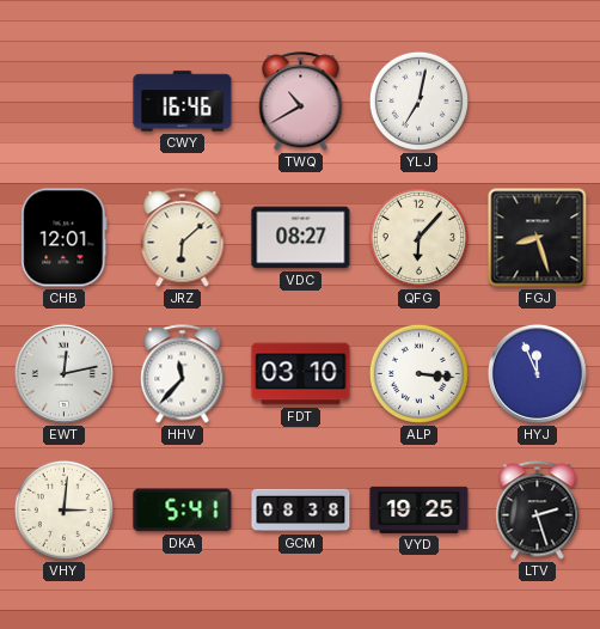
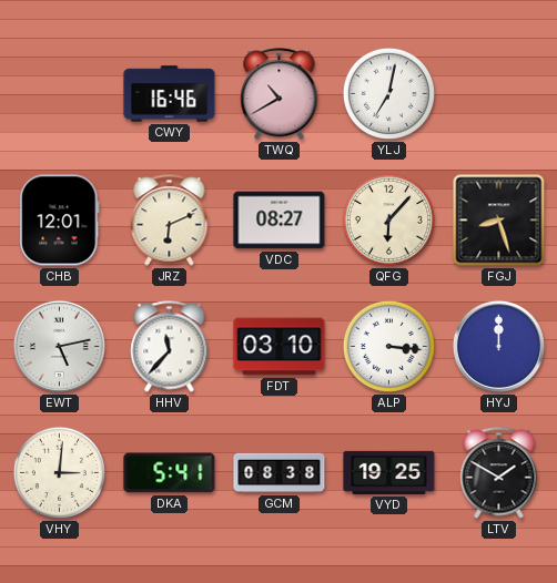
JRZ: 6:08 -> 6:11
EWT: 12:13 -> 5:13
HYJ: 11:56 -> 12:00
LTV: 2:27 -> 1:50
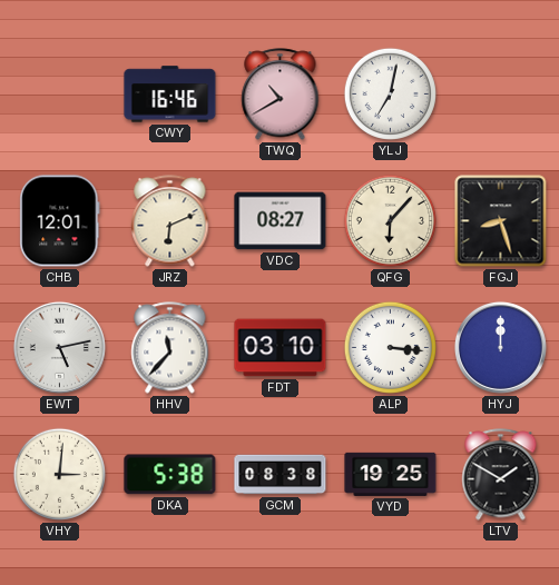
DKA: 5:41 -> 5:38
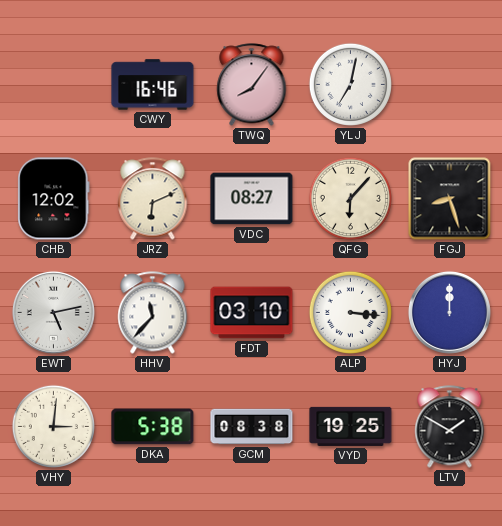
TWQ: 10:40 -> 8:06
CHB: 12:01 -> 12:02
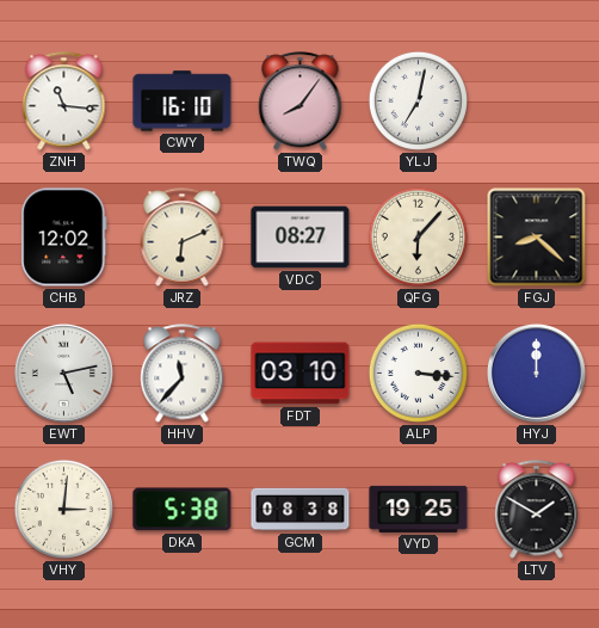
ZNH: none -> 11:16
CWY: 16:46 -> 16:10
FGJ: 8:27 -> 8:22
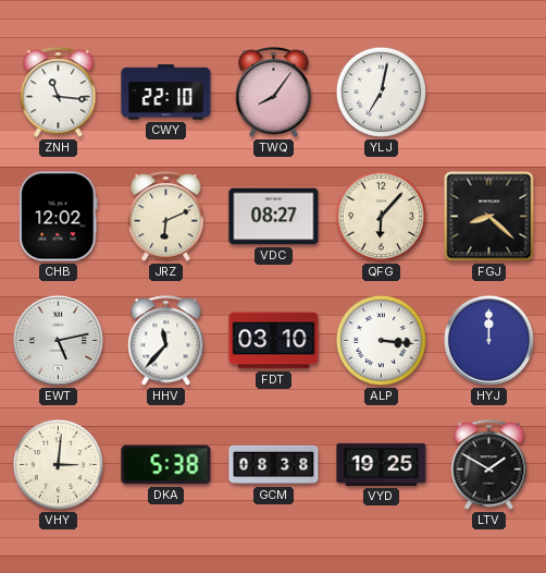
CWY: 16:10 -> 22:10
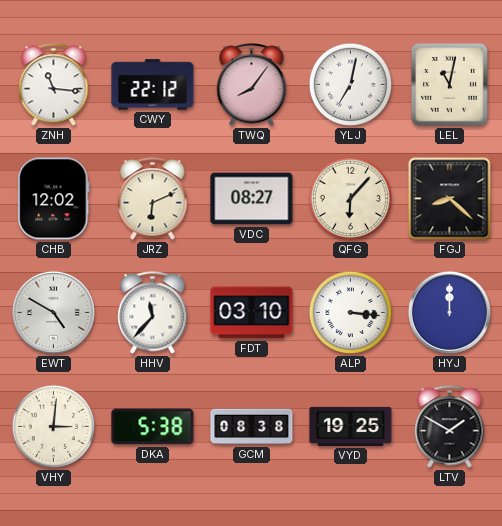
CWY: 22:10 -> 22:12
LEL: none -> 11:02
EWT: 5:13 -> 4:50
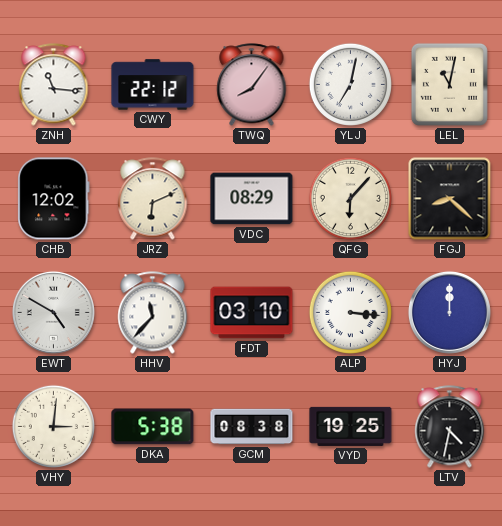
VDC: 08:27 -> 08:29
LTV: 1:50 -> 4:32
